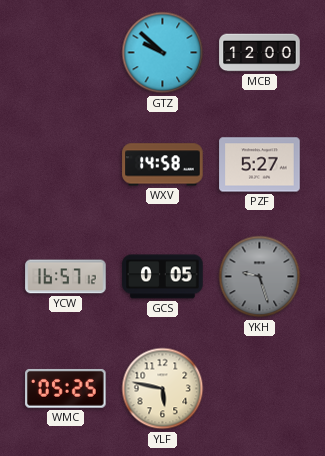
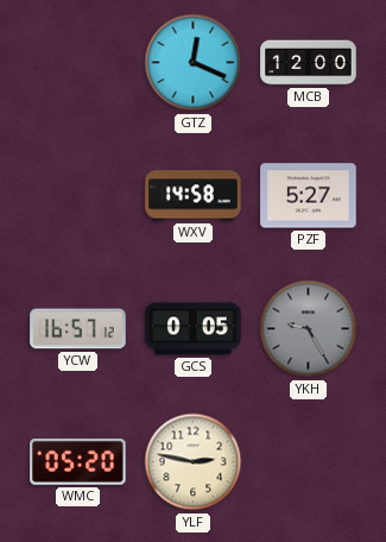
GTZ: 9:52 -> 12:19
YKH: 9:27 -> 9:25
WMC: 05:25 -> 05:20
YLF: 5:47 -> 2:47
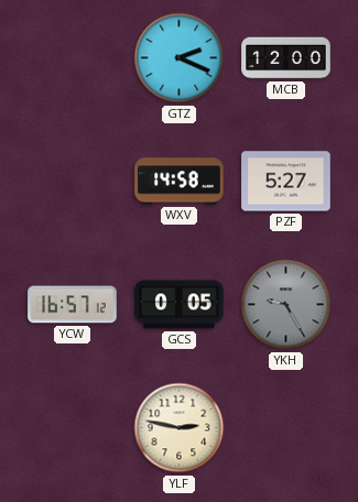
GTZ: 12:19 -> 2:19
WMC: 05:20 -> none
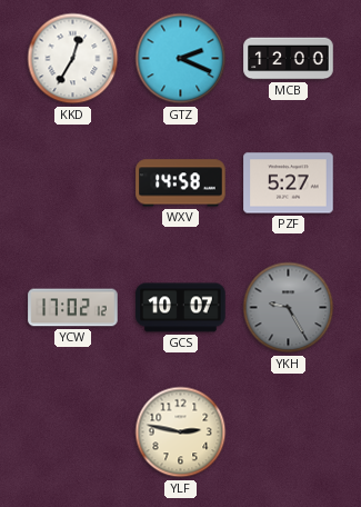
KKD: none -> 12:35
YCW: 16:57 -> 17:02
GCS: 0:05 -> 10:07
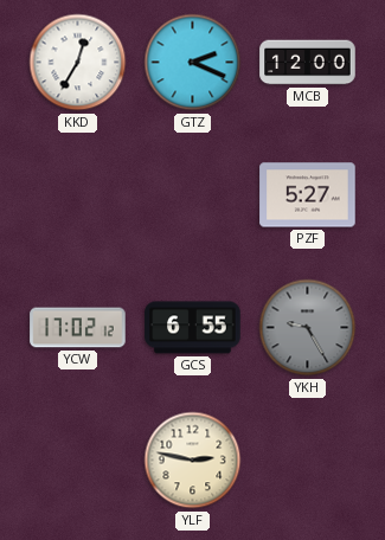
WXV: 14:58 -> none
GCS: 10:07 -> 6:55
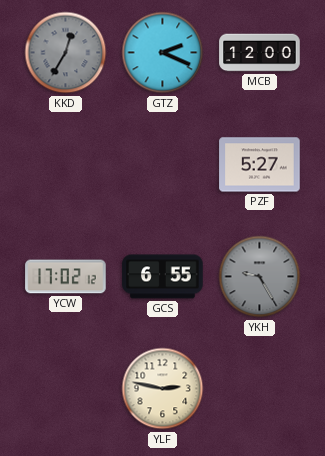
KKD dial: white -> grey
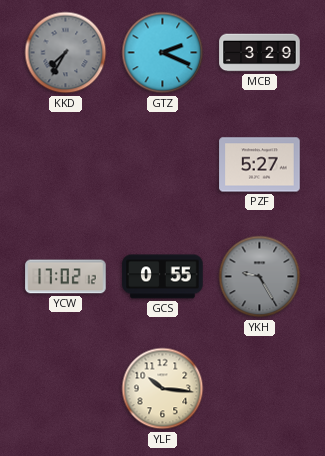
KKD: 12:35 -> 7:35
MCB: 12:00 -> 3:29
GCS: 6:55 -> 0:55
YLF: 2:47 -> 10:16
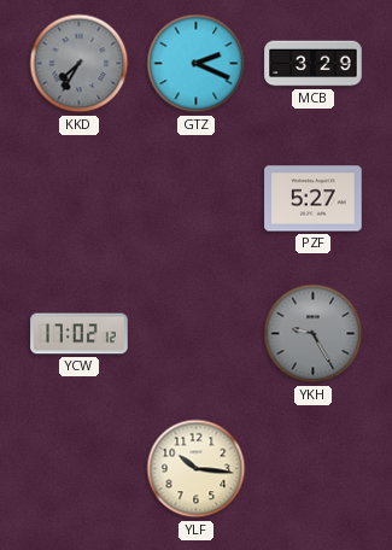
GCS: 0:55 -> none
